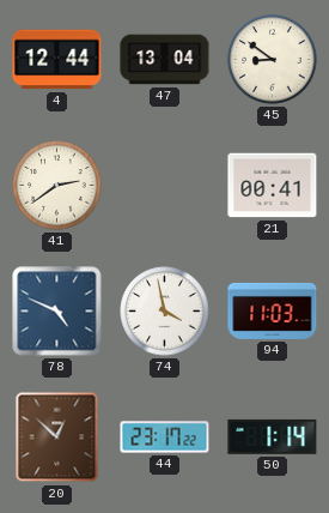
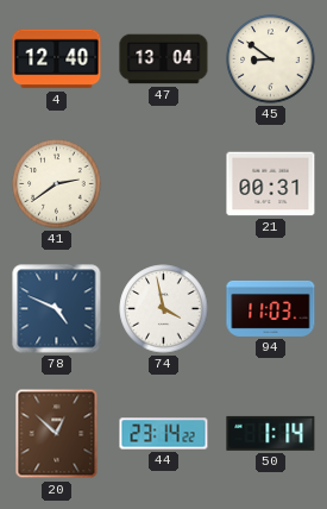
4: 12:44 -> 12:40
21: 00:41 -> 00:31
44: 23:17 -> 23:14
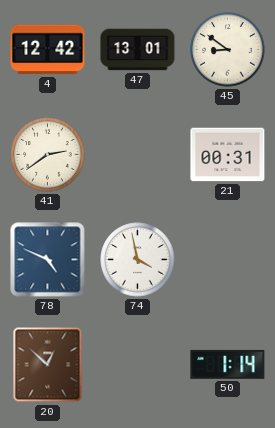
4: 12:40 -> 12:42
47: 13:04 -> 13:01
94: 11:03 -> none
44: 23:14 -> none
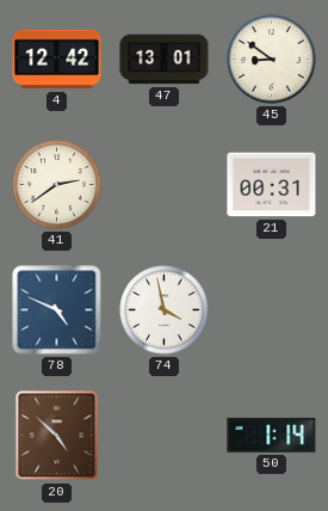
20: 12:52 -> 4:52
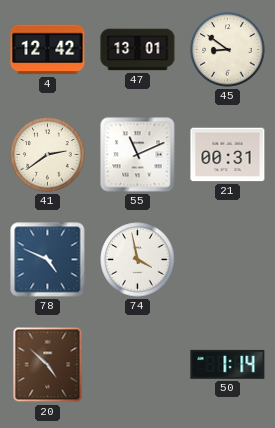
55: none -> 11:11
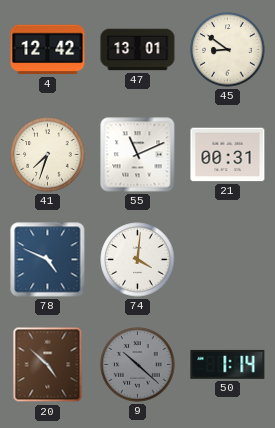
41: 2:39 -> 7:33
74: 3:58 -> 4:01
9: none -> 10:22
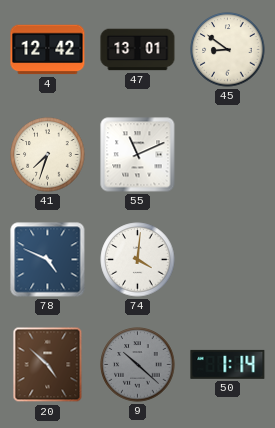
21: 00:31 -> none
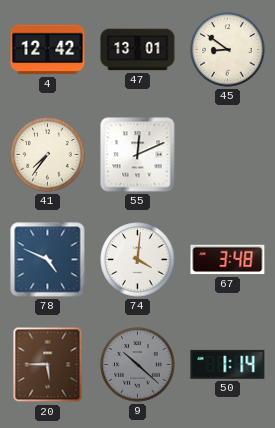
41: 7:33 -> 7:36
55: 11:11 -> 12:11
67: none -> 3:48
20: 4:52 -> 5:45
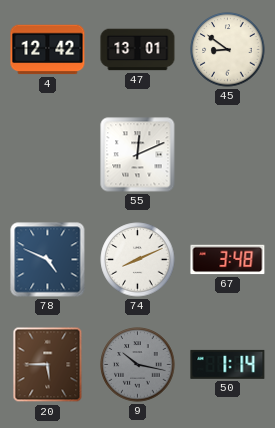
41: 7:36 -> none
74: 4:01 -> 8:11
9: 10:22 -> 10:17
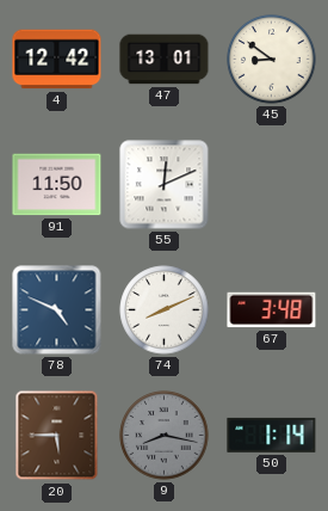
91: none -> 11:50
9: 10:17 -> 8:17
